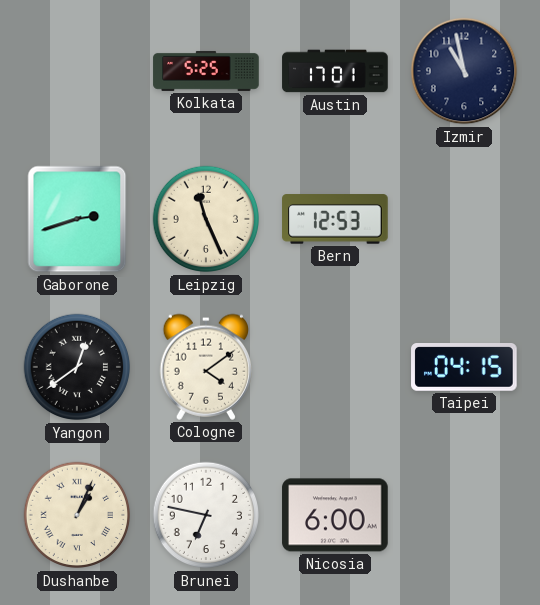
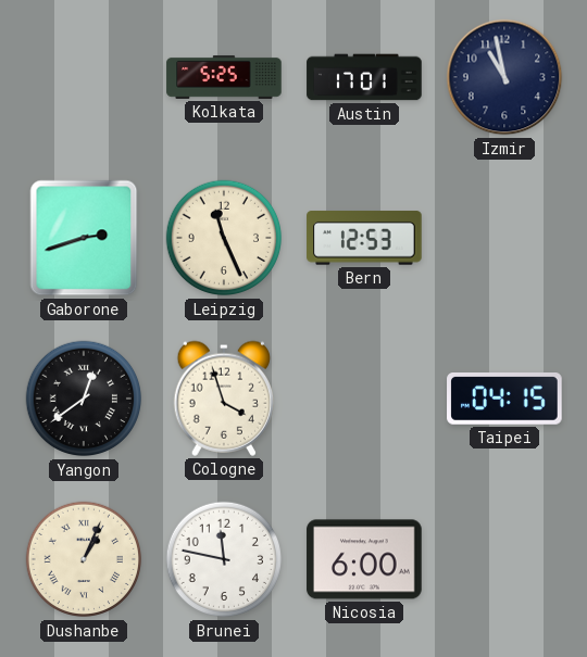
Cologne: 4:09 -> 3:57
Brunei: 6:47 -> 11:47
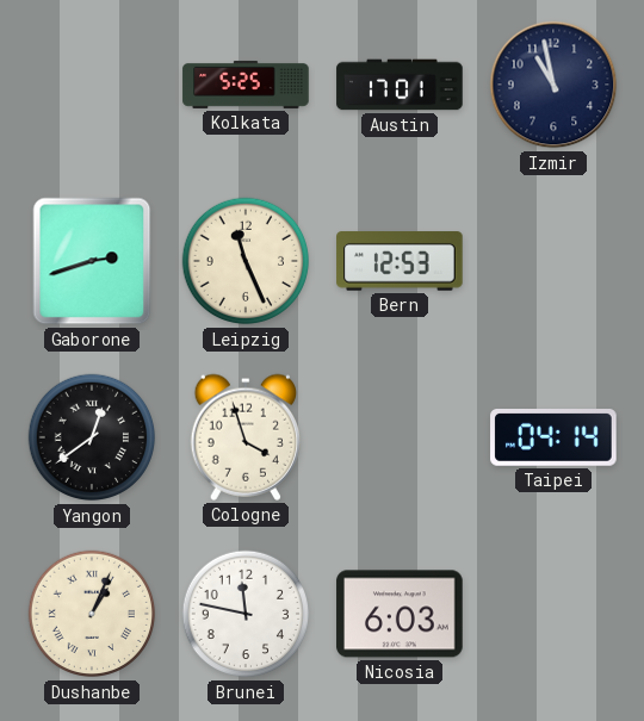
Taipei: 04:15 -> 04:14
Nicosia: 6:00 -> 6:03
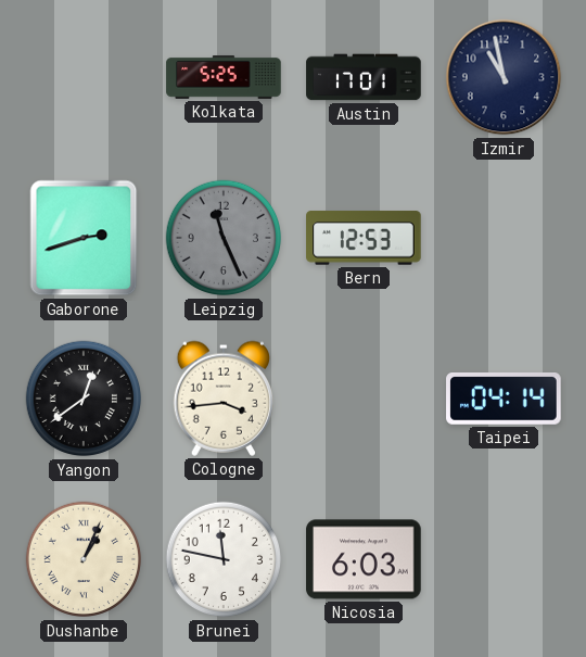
Leipzig dial: cream -> grey
Cologne: 3:57 -> 3:44
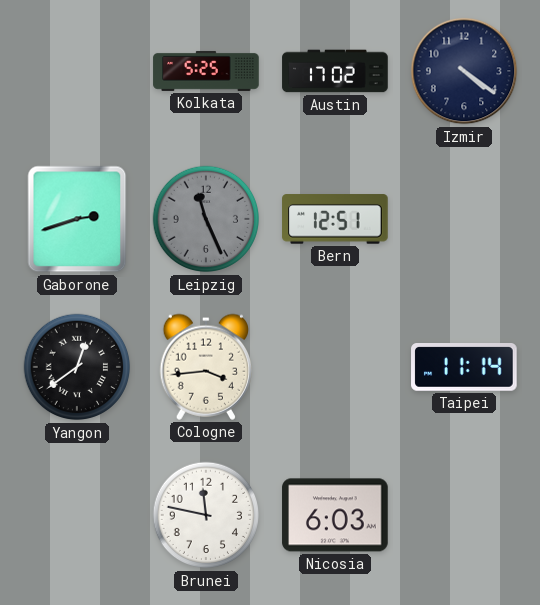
Austin: 17:01 -> 17:02
Izmir: 10:58 -> 4:21
Bern: 12:53 -> 12:51
Taipei: 04:14 -> 11:14
Dushanbe: 1:04 -> none
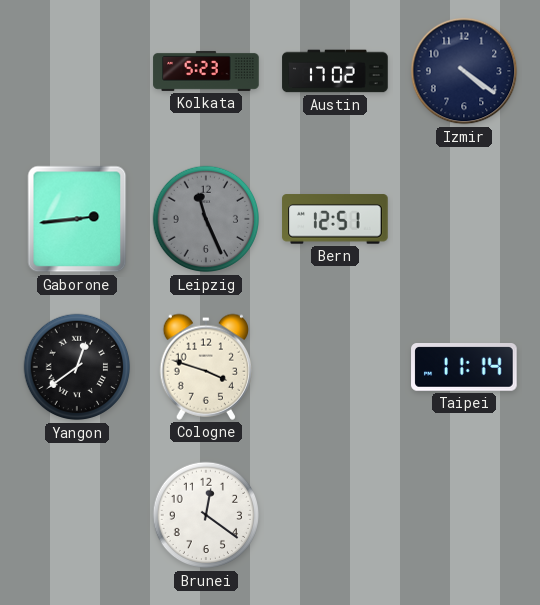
Kolkata: 5:25 -> 5:23
Gaborone: 2:42 -> 2:44
Cologne: 3:44 -> 3:48
Brunei: 11:47 -> 12:21
Nicosia: 6:03 -> none
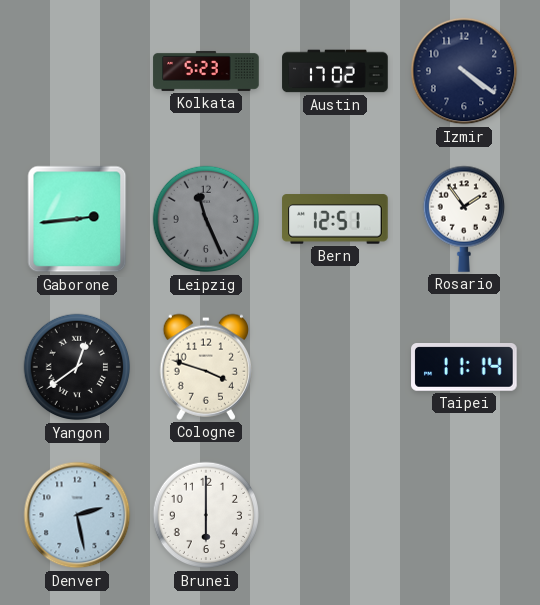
Rosario: none -> 1:54
Denver: none -> 2:28
Brunei: 12:21 -> 6:00
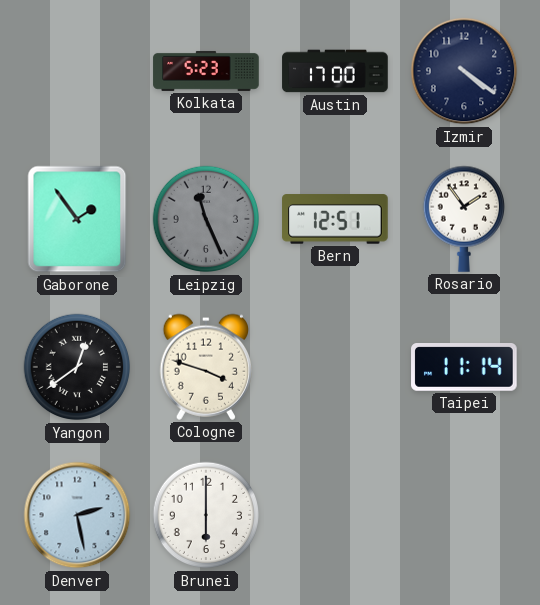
Austin: 17:02 -> 17:00
Gaborone: 2:44 -> 1:54
